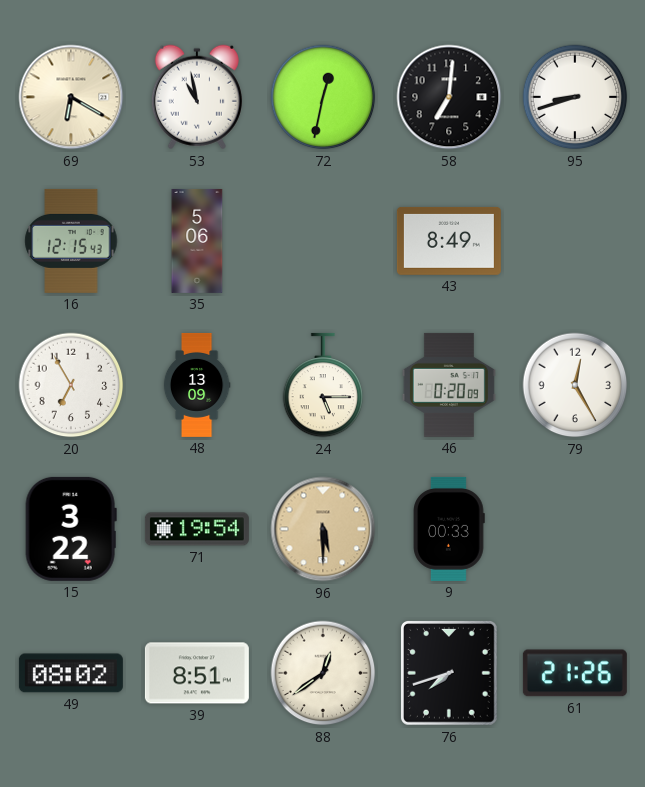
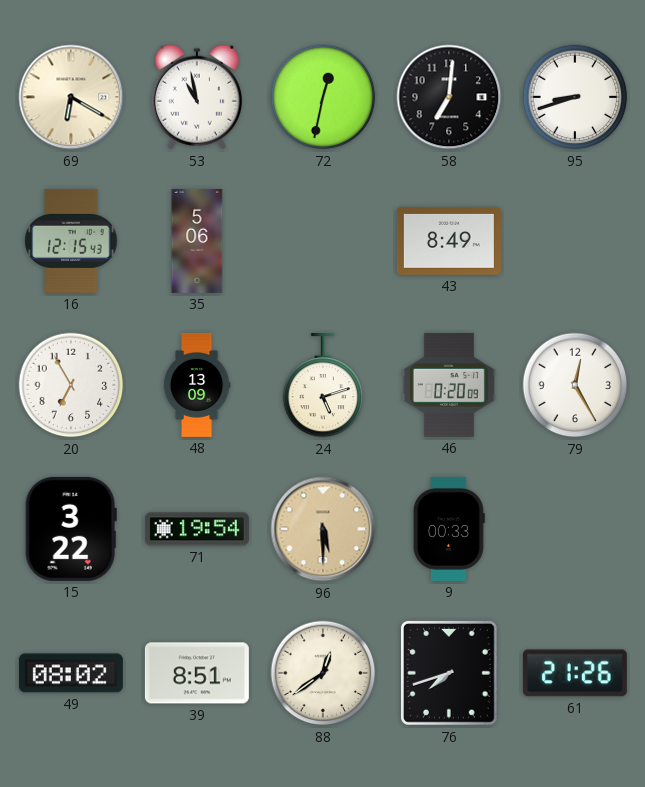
24: 5:15 -> 5:12
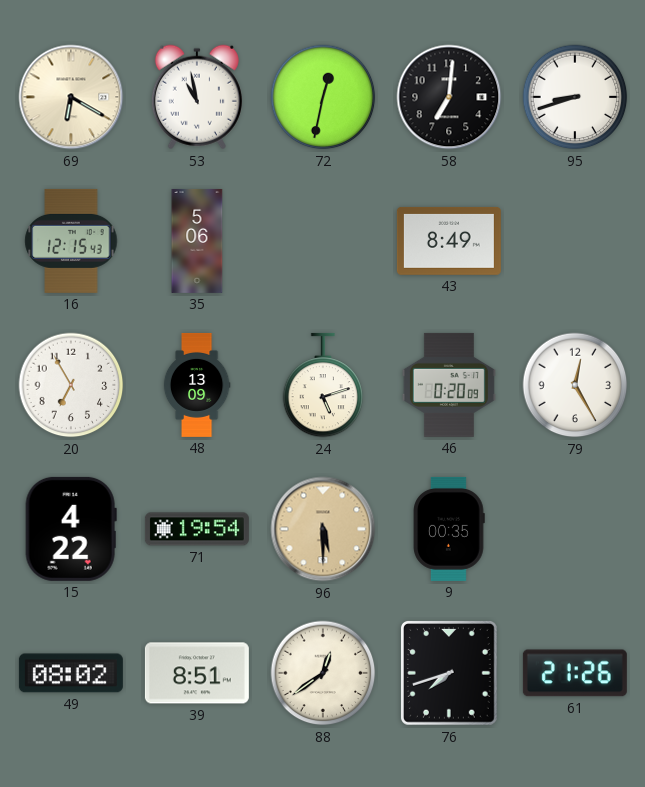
15: 3:22 -> 4:22
9: 00:33 -> 00:35
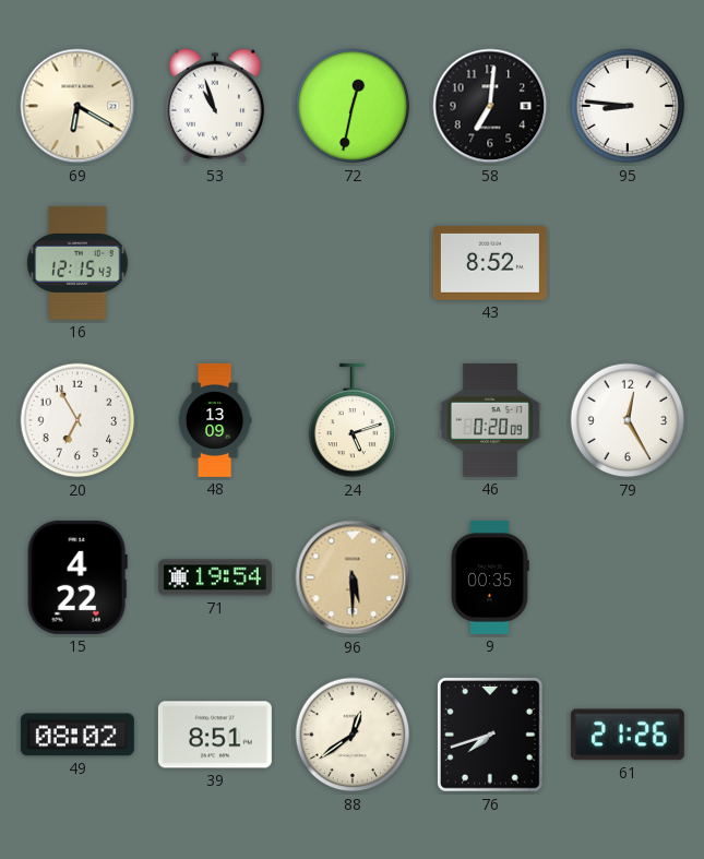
53: 10:58 -> 10:57
95: 8:42 -> 8:46
35: 5:06 -> none
43: 8:49 -> 8:52
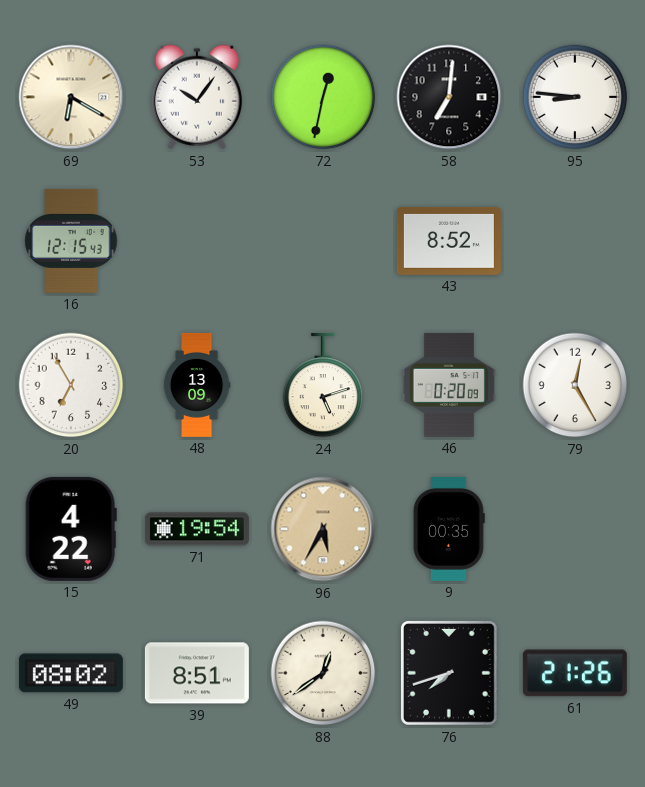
53: 10:57 -> 10:06
96: 5:30 -> 5:35
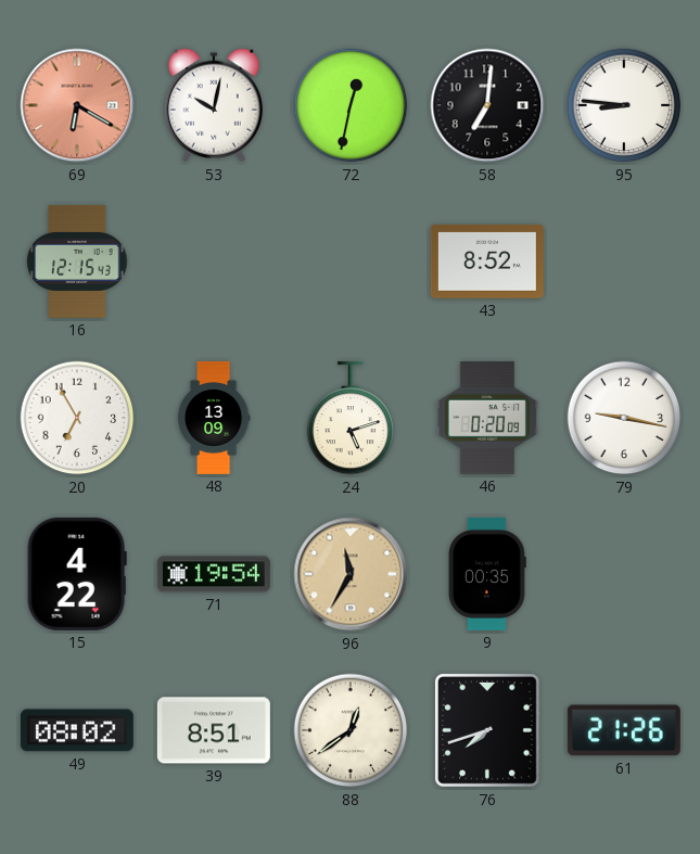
69 dial: cream -> salmon
53: 10:06 -> 10:02
79: 12:25 -> 9:17
96: 5:35 -> 11:35
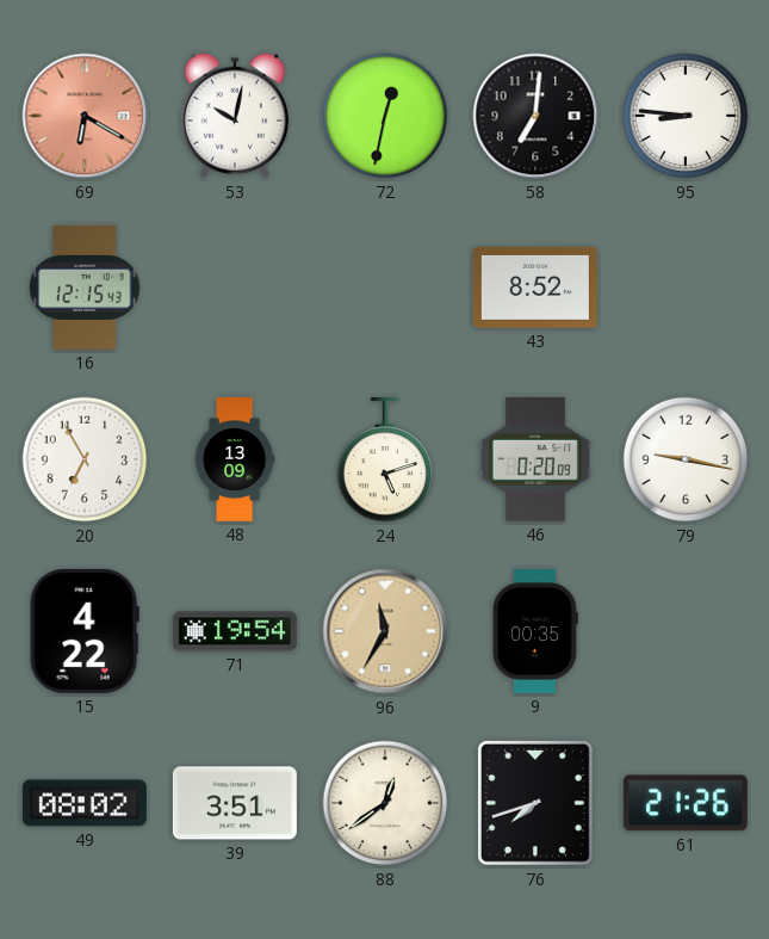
39: 8:51 -> 3:51
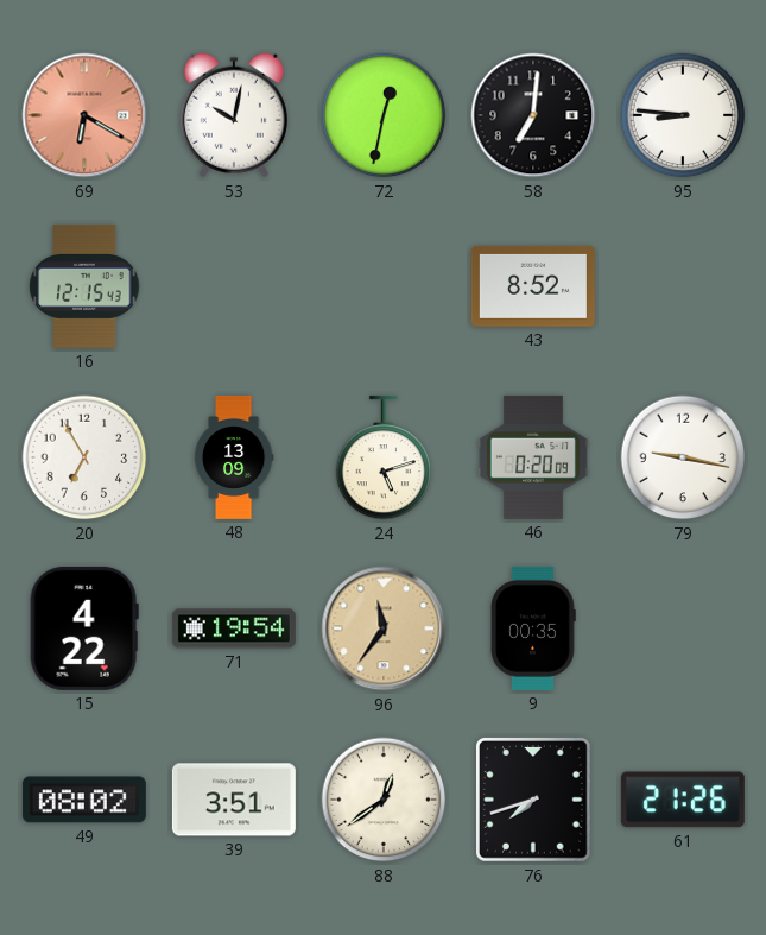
96: 11:35 -> 11:36
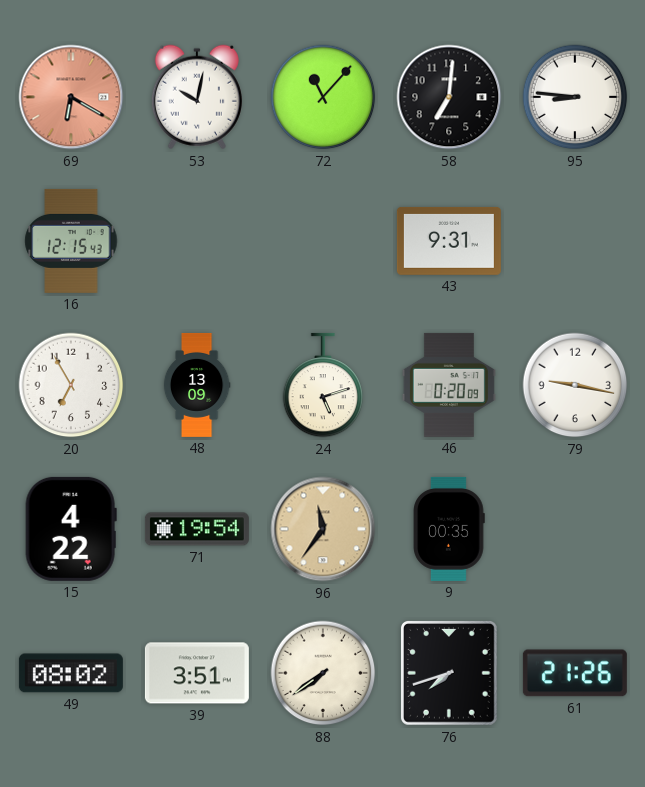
72: 12:32 -> 11:07
43: 8:52 -> 9:31
88: 12:39 -> 7:39
